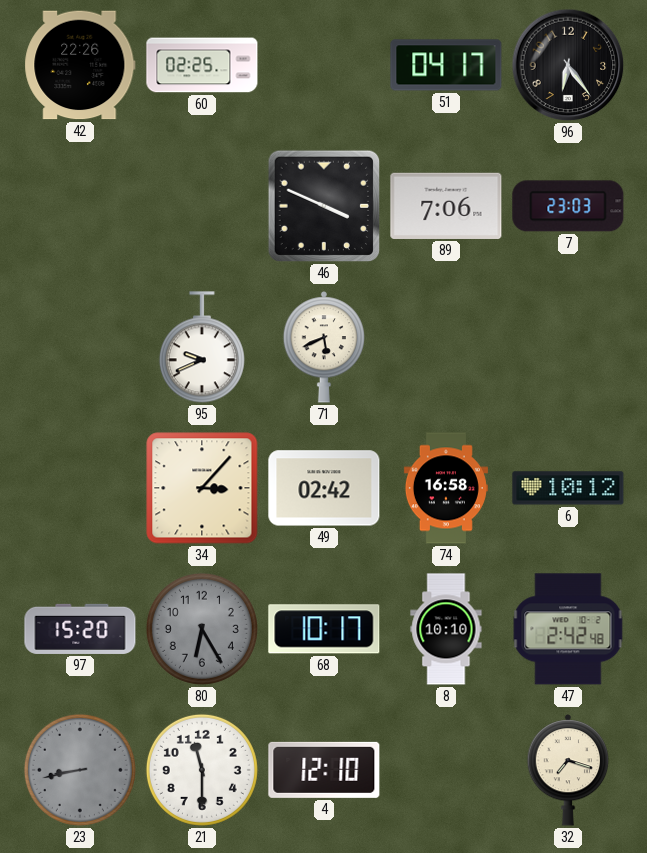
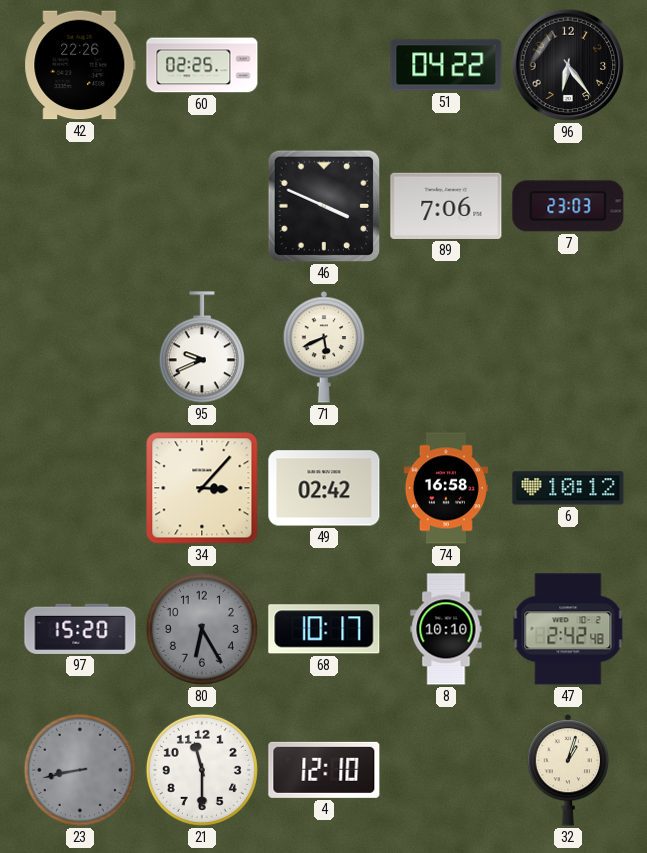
51: 04:17 -> 04:22
32: 7:18 -> 1:03
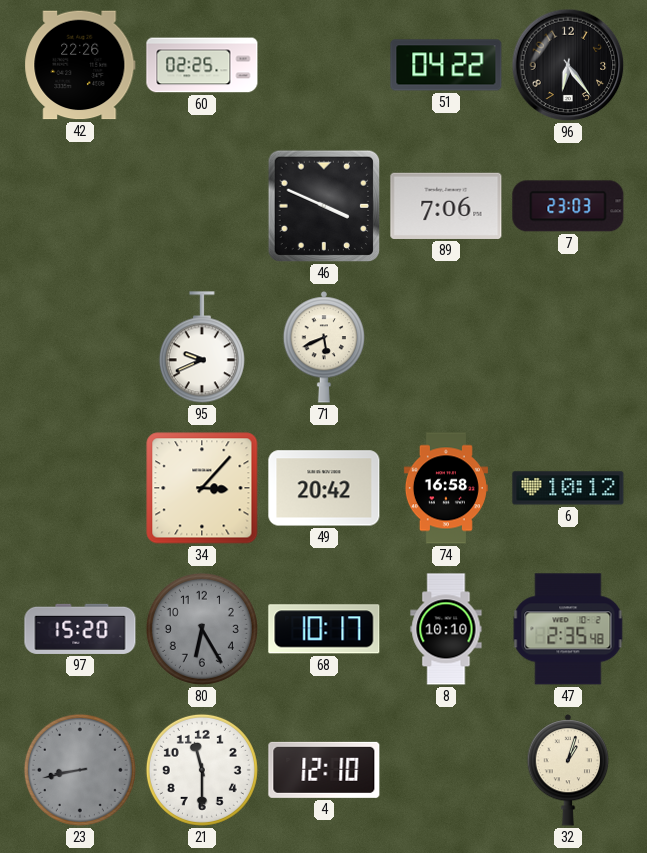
49: 02:42 -> 20:42
47: 2:42 -> 2:35
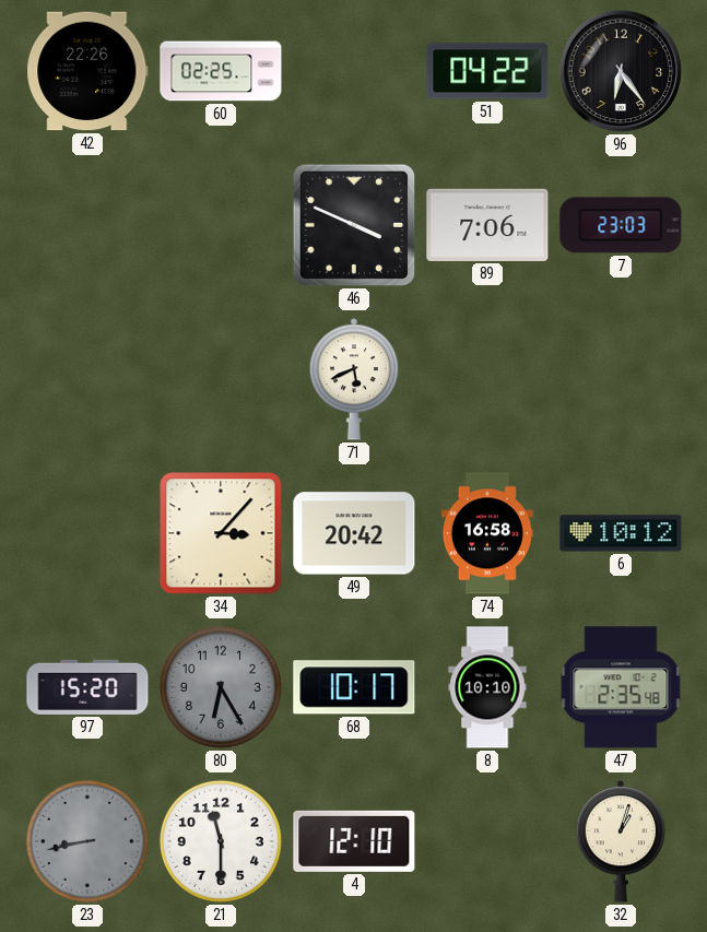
95: 9:41 -> none
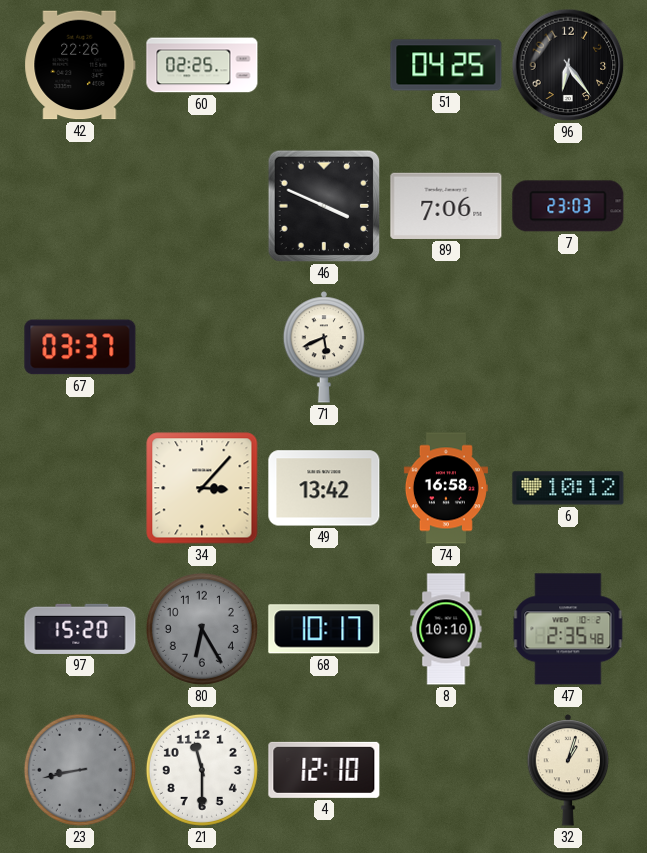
51: 04:22 -> 04:25
67: none -> 03:37
49: 20:42 -> 13:42
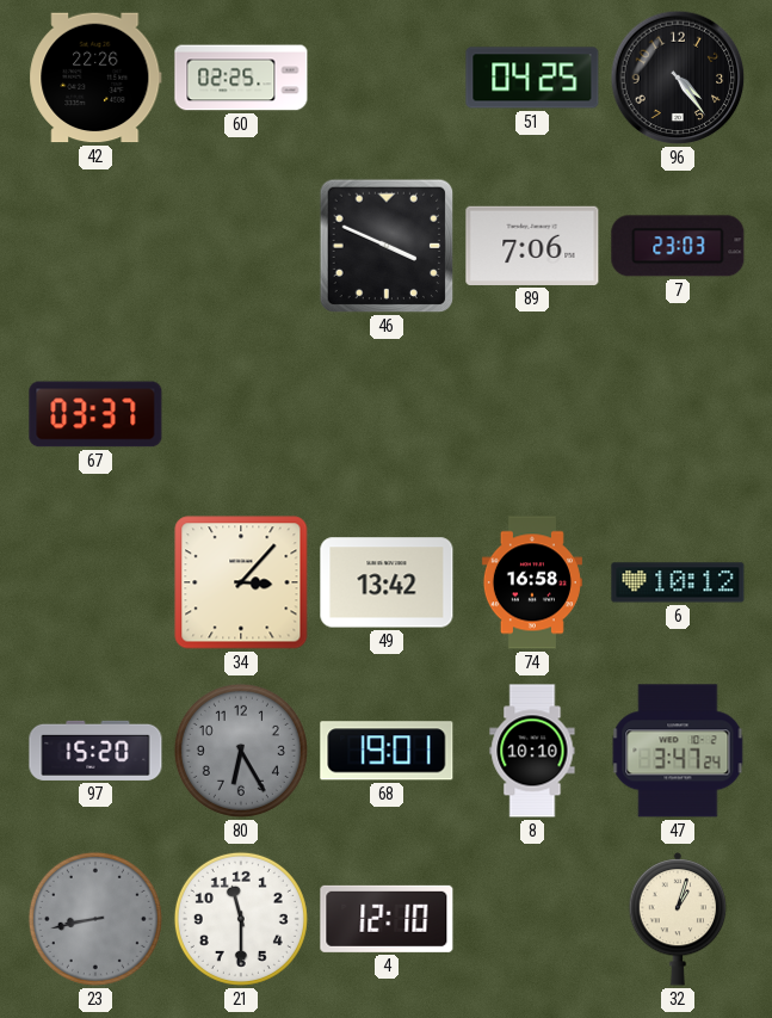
96: 6:24 -> 4:24
71: 5:41 -> none
68: 10:17 -> 19:01
47: 2:35 -> 3:47
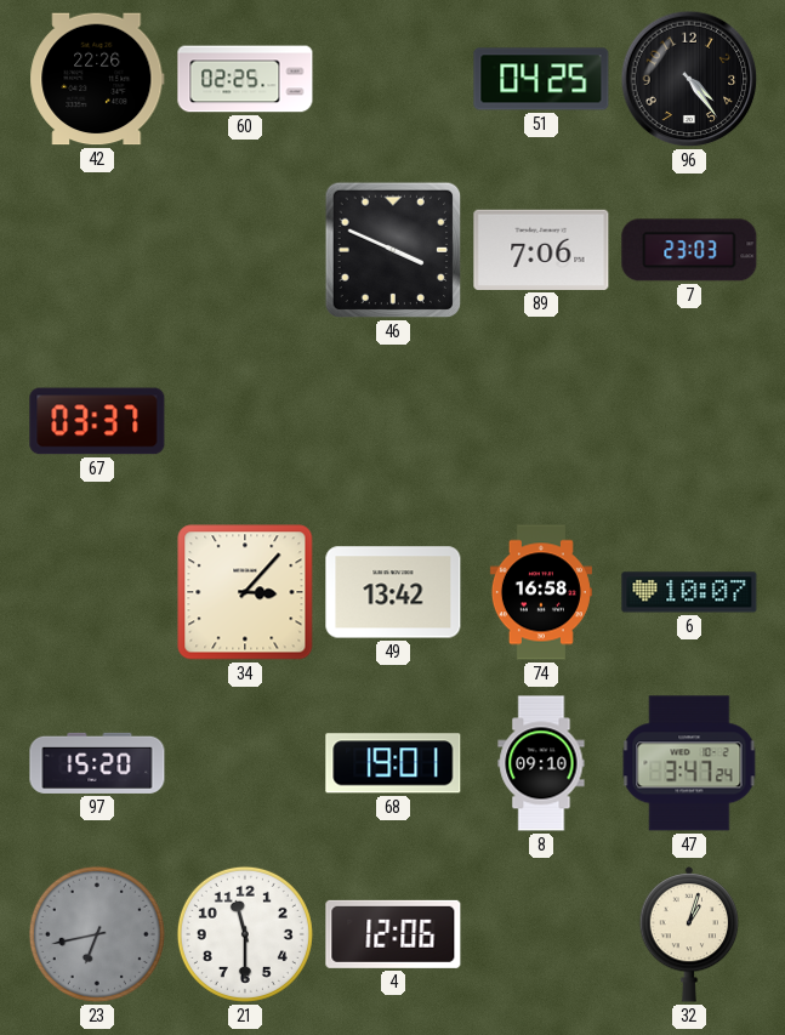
6: 10:12 -> 10:07
80: 6:25 -> none
8: 10:10 -> 09:10
23: 8:43 -> 6:43
4: 12:10 -> 12:06
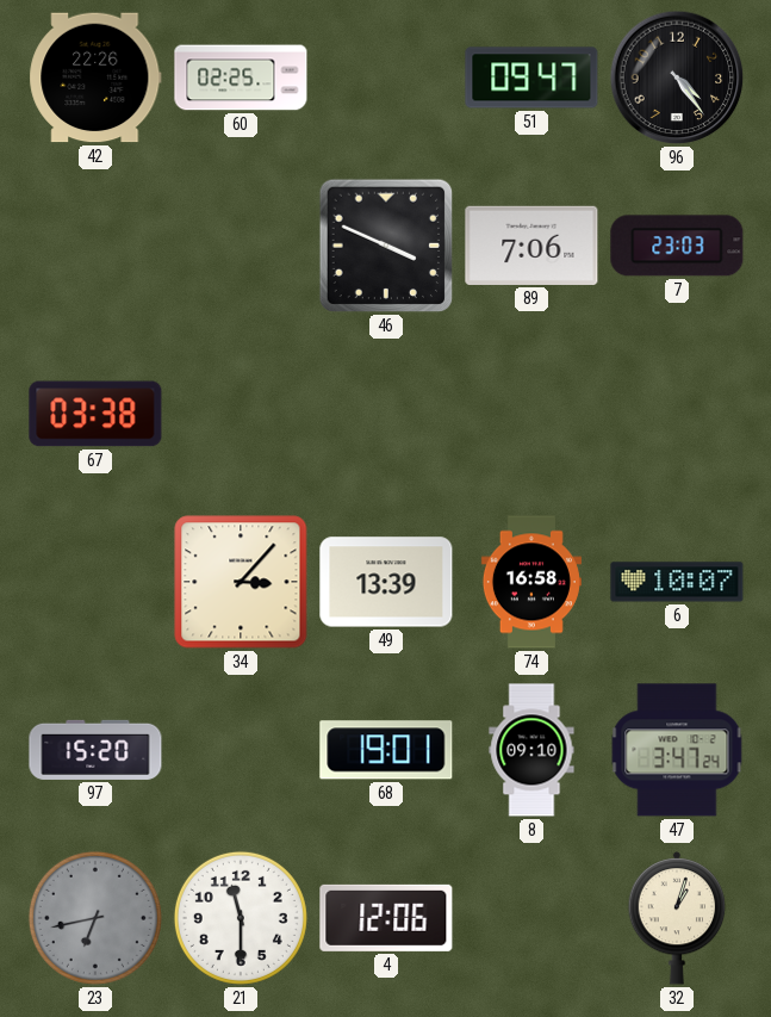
51: 04:25 -> 09:47
67: 03:37 -> 03:38
49: 13:42 -> 13:39
